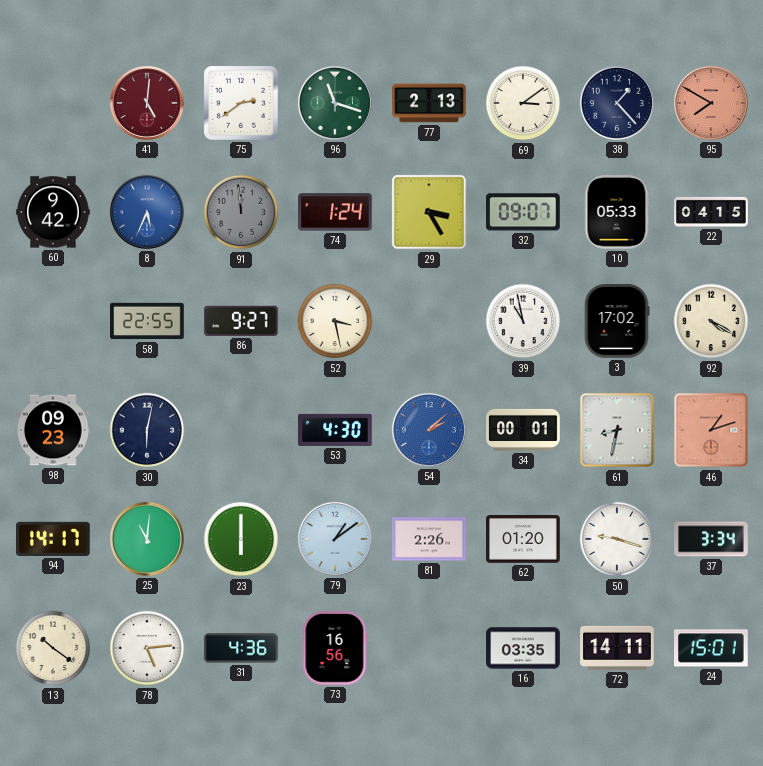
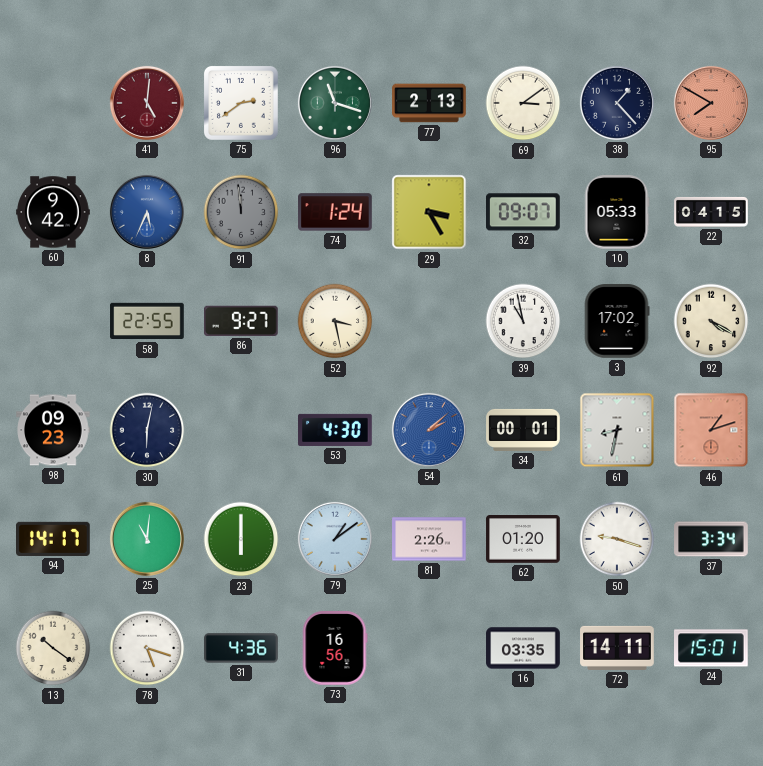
78: 5:14 -> 5:18
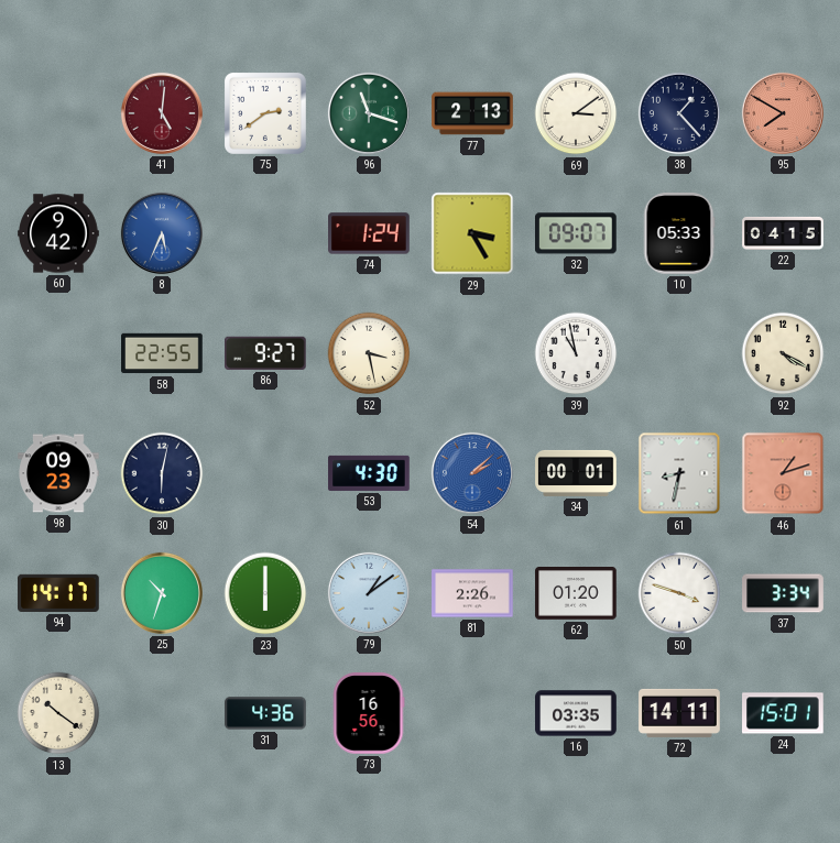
91: 11:59 -> none
3: 17:02 -> none
25: 11:01 -> 10:33
50: 9:18 -> 3:48
78: 5:18 -> none
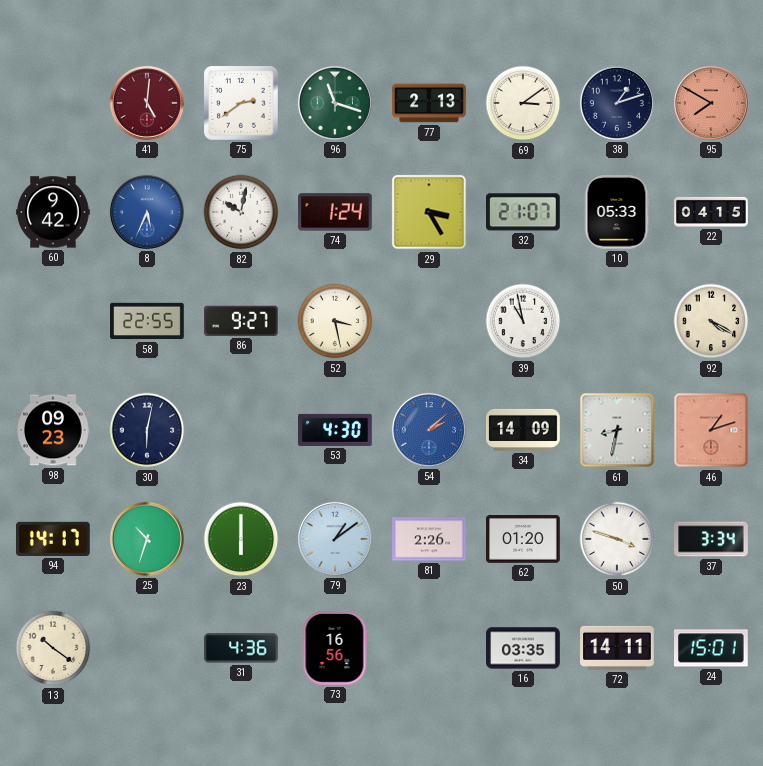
38: 1:23 -> 1:12
82: none -> 10:02
32: 09:07 -> 21:07
34: 00:01 -> 14:09
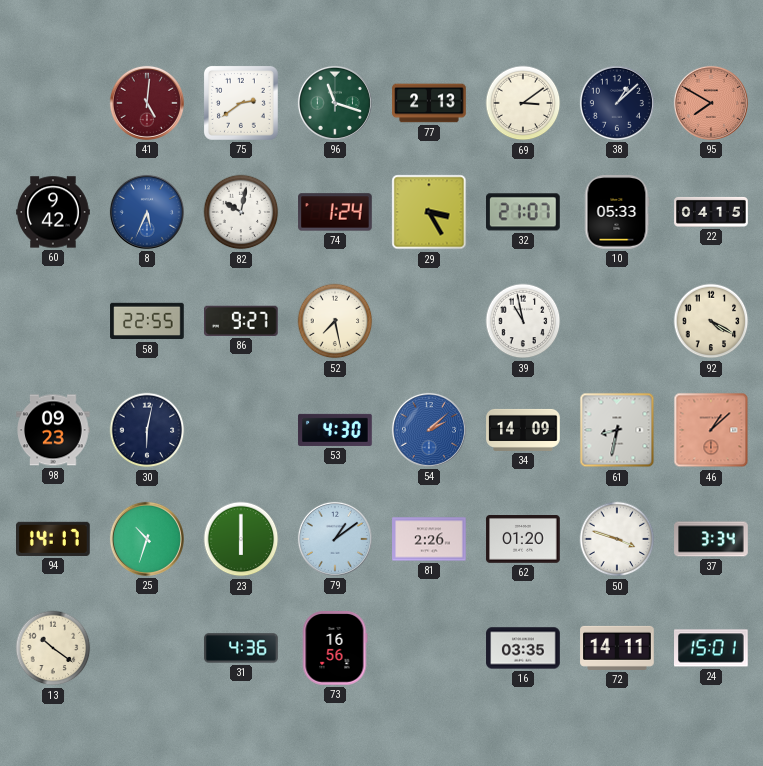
38: 1:12 -> 1:08
52: 3:28 -> 7:28
46: 1:12 -> 1:08
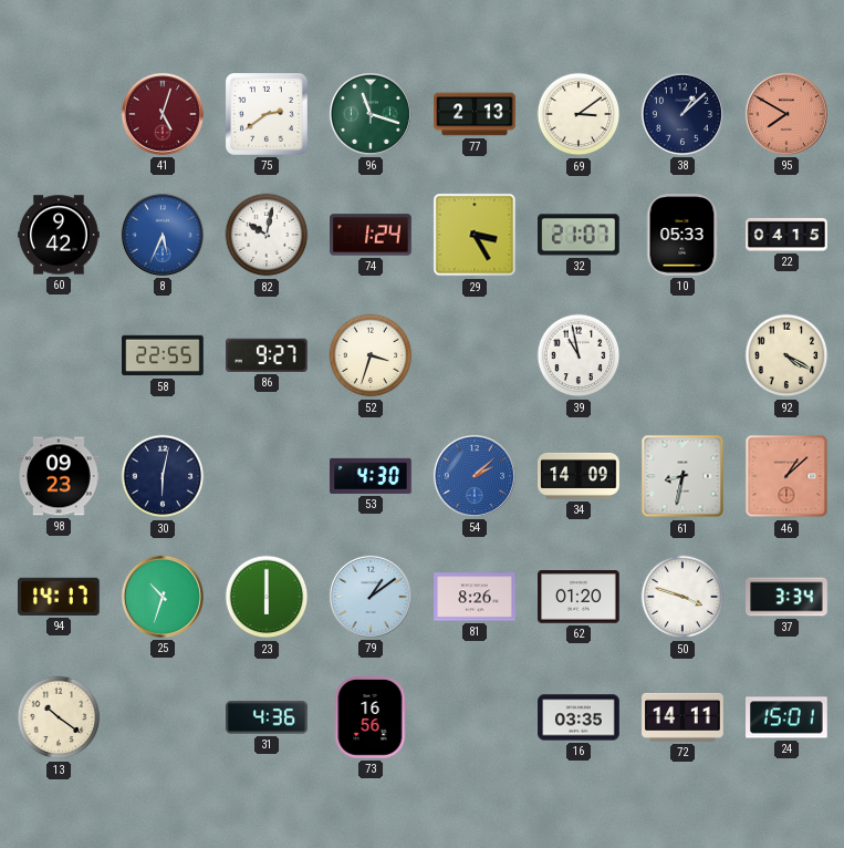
41: 5:01 -> 5:03
52: 7:28 -> 3:33
81: 2:26 -> 8:26
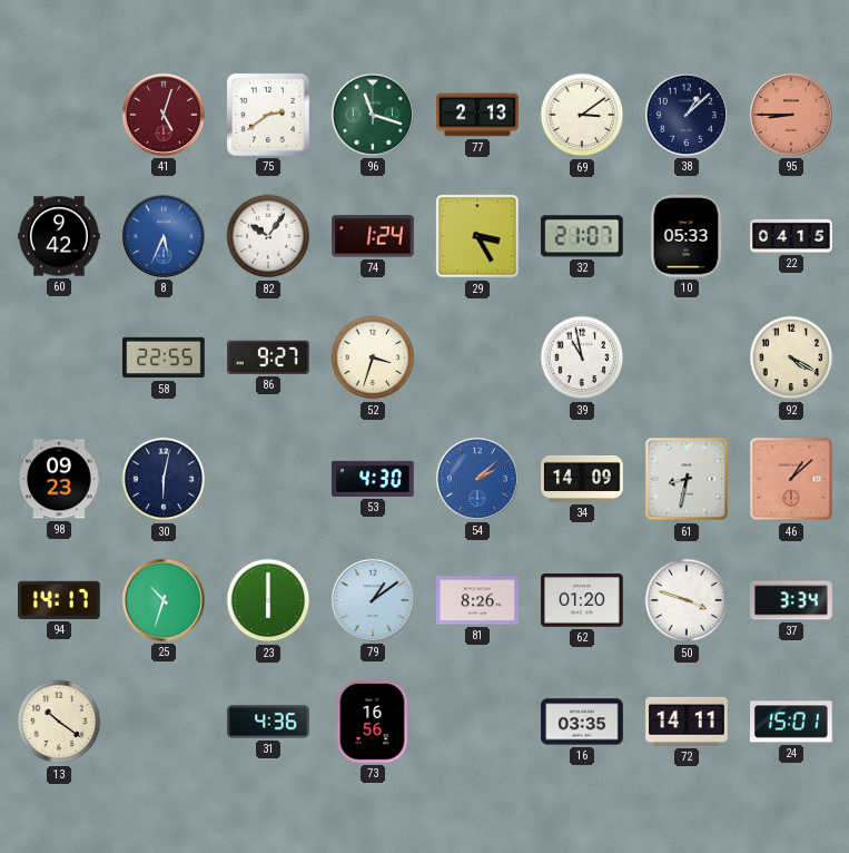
95: 7:50 -> 8:45
82: 10:02 -> 10:06
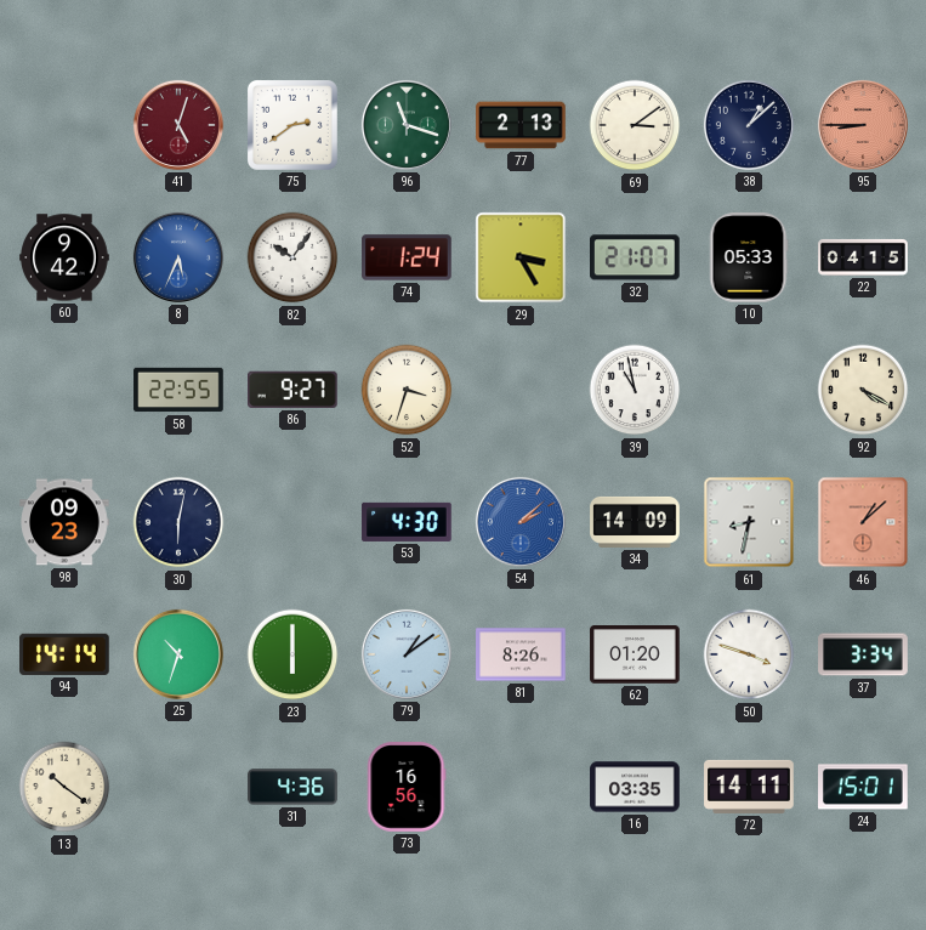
94: 14:17 -> 14:14
